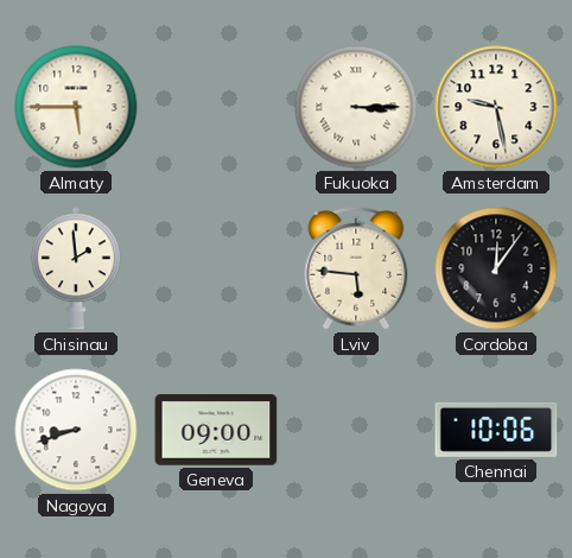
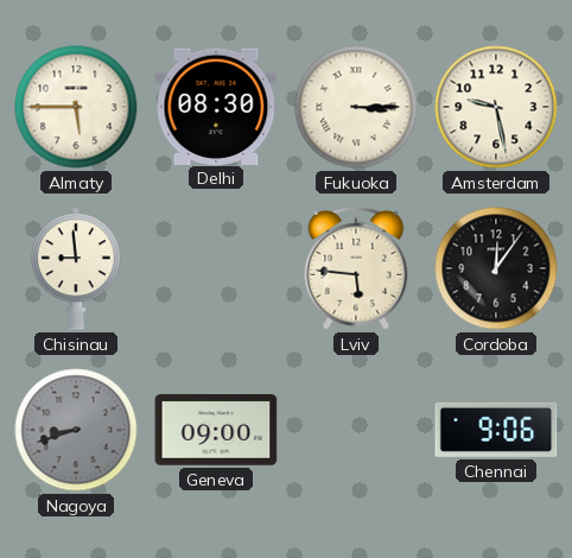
Delhi: none -> 08:30
Chisinau: 1:59 -> 8:59
Nagoya dial: white -> grey
Chennai: 10:06 -> 9:06
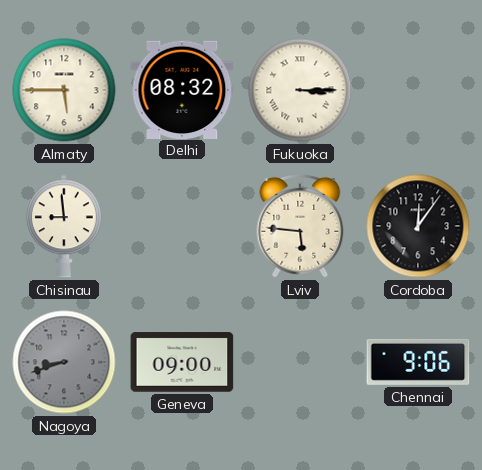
Delhi: 08:30 -> 08:32
Amsterdam: 9:28 -> none
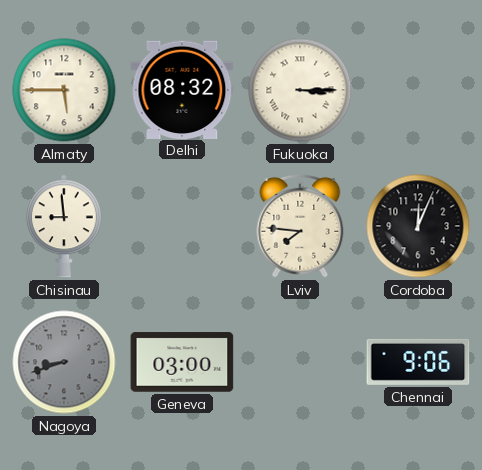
Lviv: 5:46 -> 7:46
Cordoba: 12:06 -> 12:04
Geneva: 09:00 -> 03:00
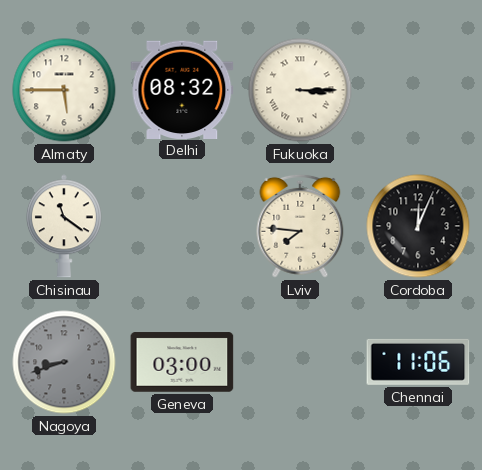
Chisinau: 8:59 -> 11:21
Chennai: 9:06 -> 11:06
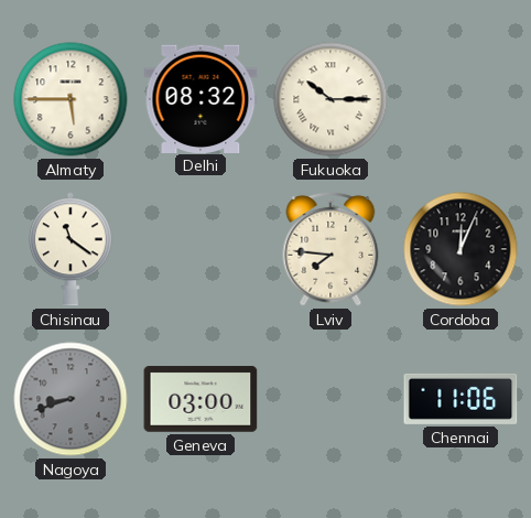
Fukuoka: 3:15 -> 10:15
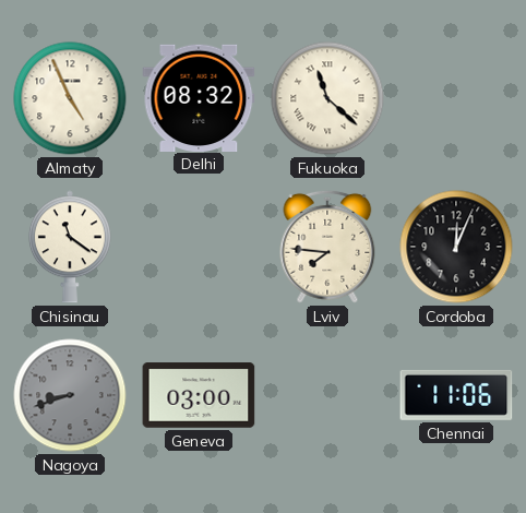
Almaty: 5:45 -> 4:56
Fukuoka: 10:15 -> 11:22
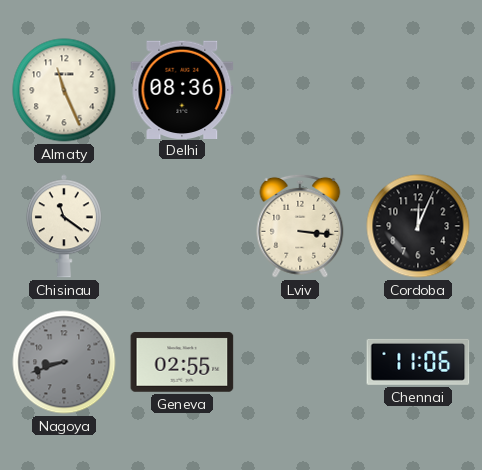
Almaty: 4:56 -> 11:26
Delhi: 08:32 -> 08:36
Fukuoka: 11:22 -> none
Lviv: 7:46 -> 3:16
Geneva: 03:00 -> 02:55
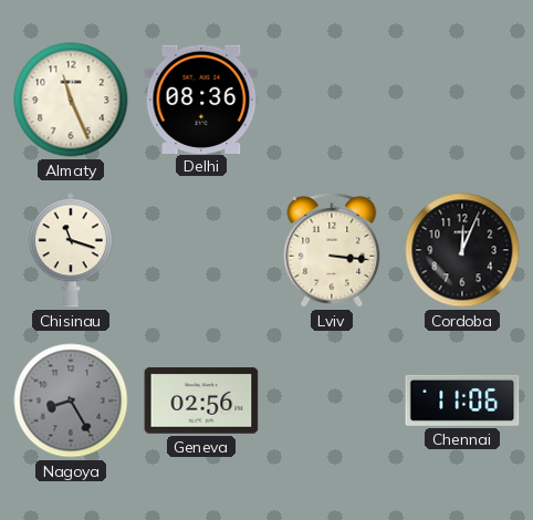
Chisinau: 11:21 -> 11:18
Nagoya: 8:42 -> 8:25
Geneva: 02:55 -> 02:56
